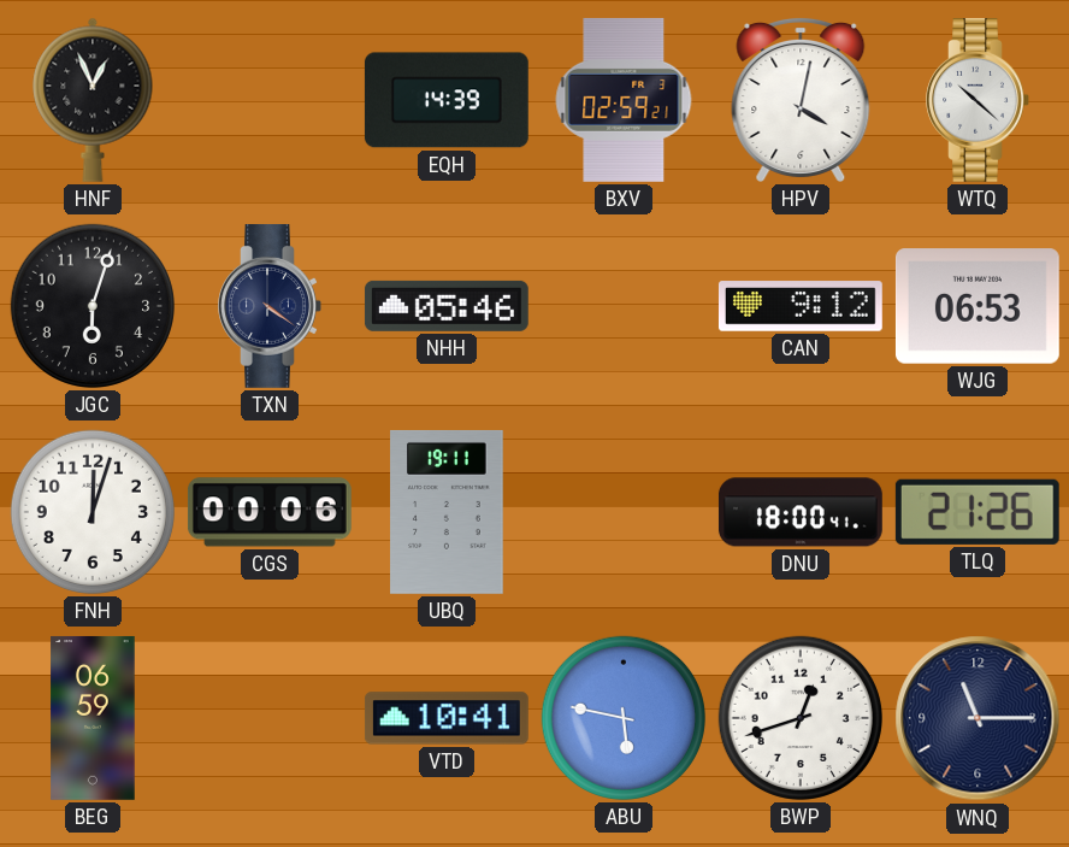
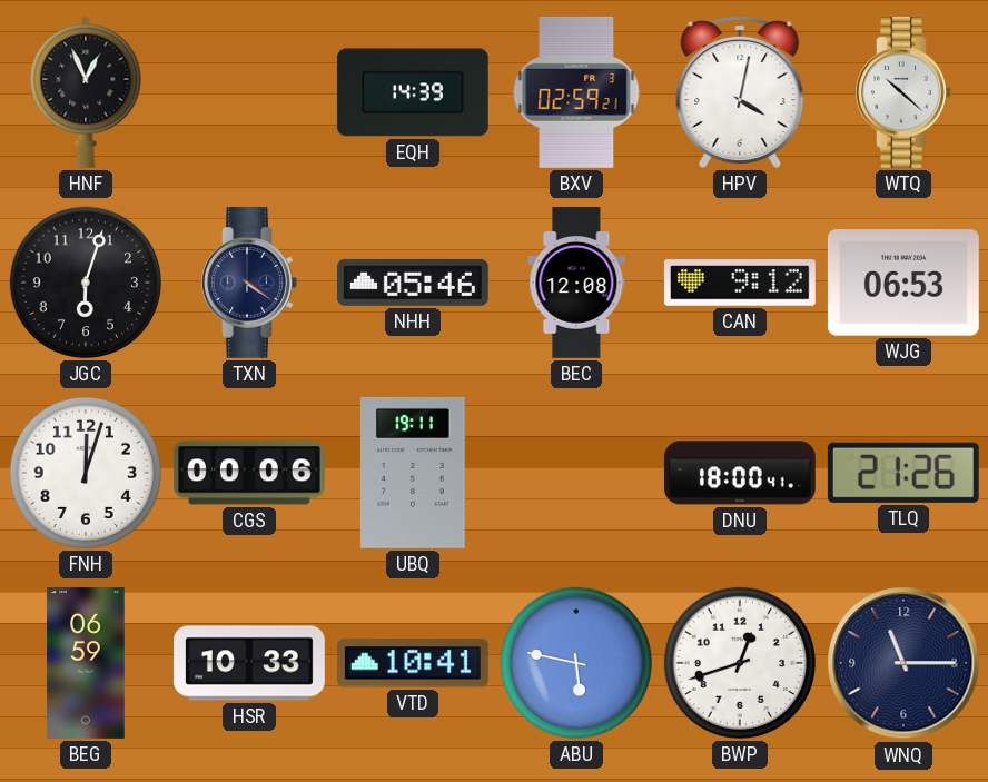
BEC: none -> 12:08
HSR: none -> 10:33
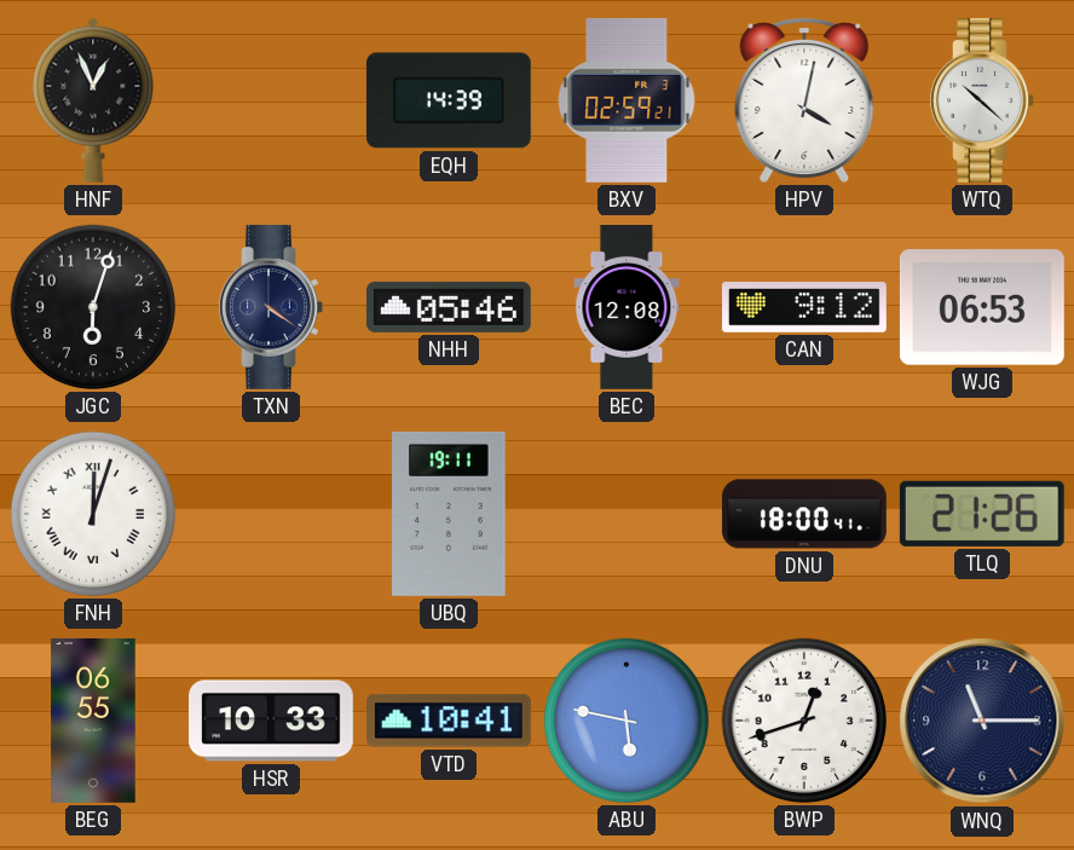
FNH numerals: Arabic -> Roman
CGS: 00:06 -> none
BEG: 06:59 -> 06:55
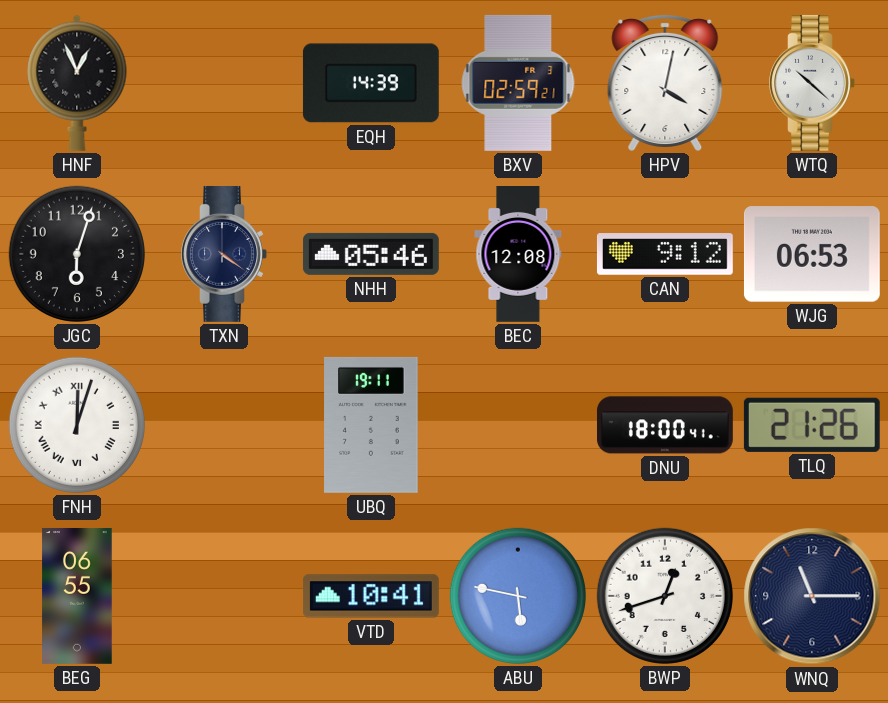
HSR: 10:33 -> none
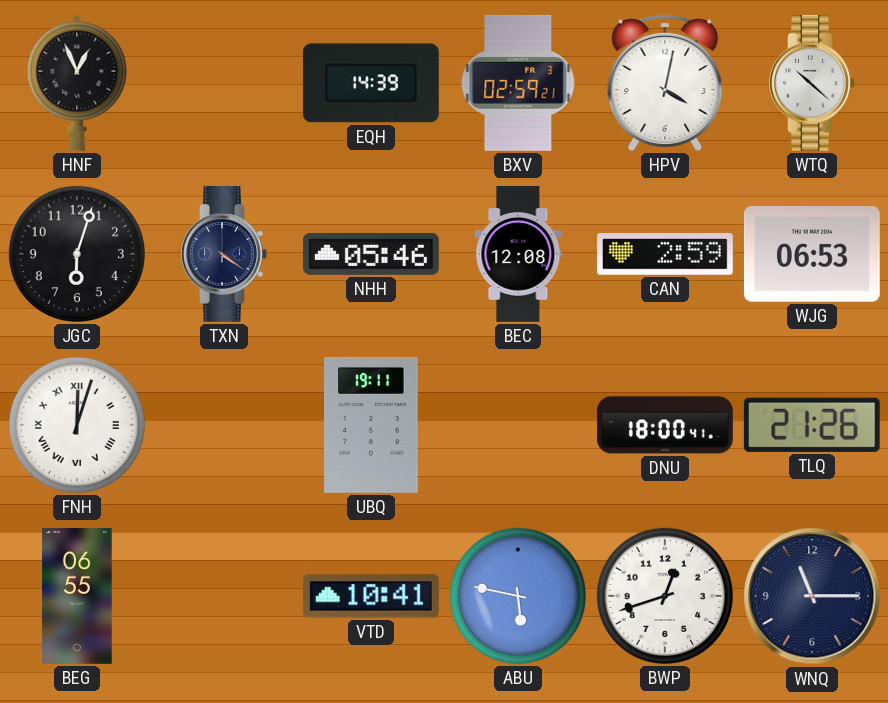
CAN: 9:12 -> 2:59
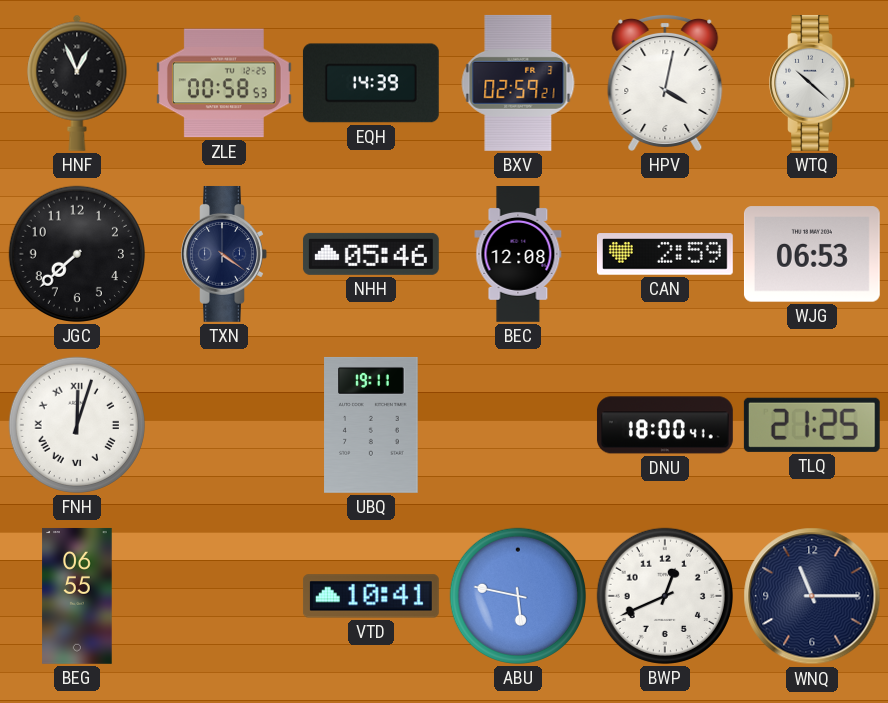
ZLE: none -> 00:58
JGC: 6:03 -> 7:38
TLQ: 21:26 -> 21:25
BWP: 12:42 -> 12:41
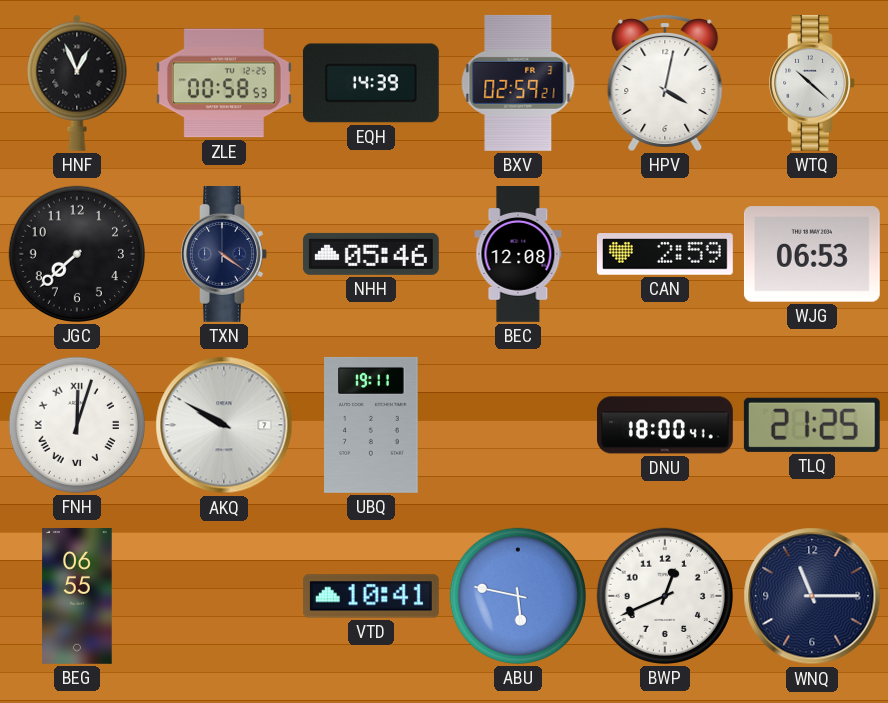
AKQ: none -> 9:50
